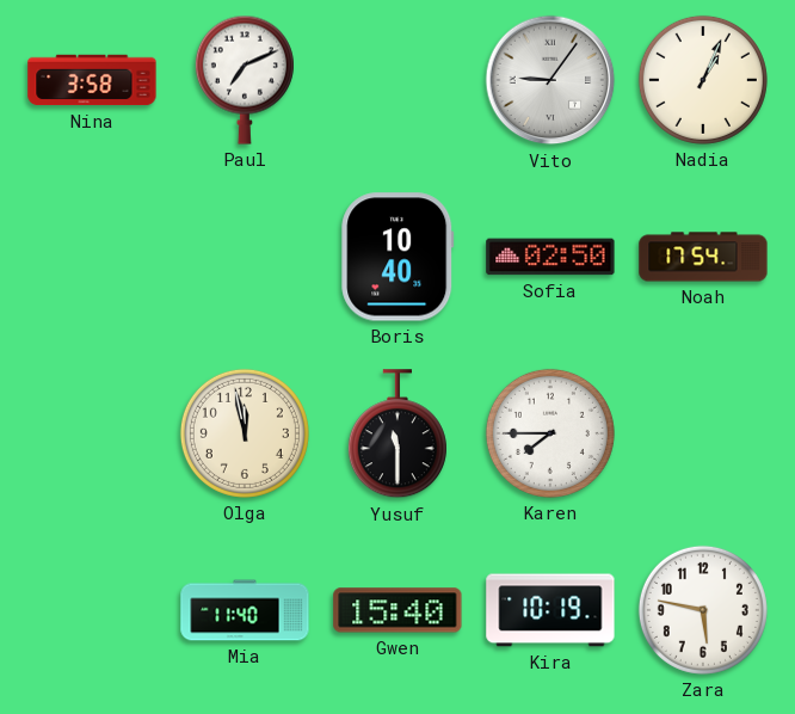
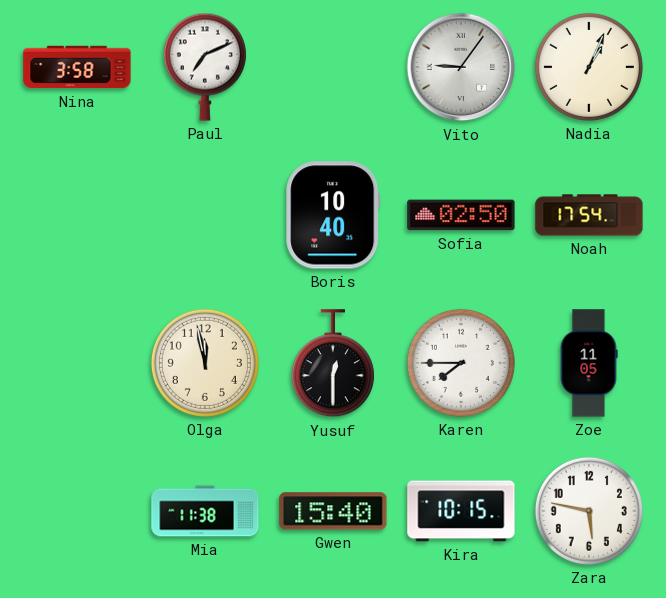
Yusuf: 11:30 -> 12:30
Zoe: none -> 11:05
Mia: 11:40 -> 11:38
Kira: 10:19 -> 10:15
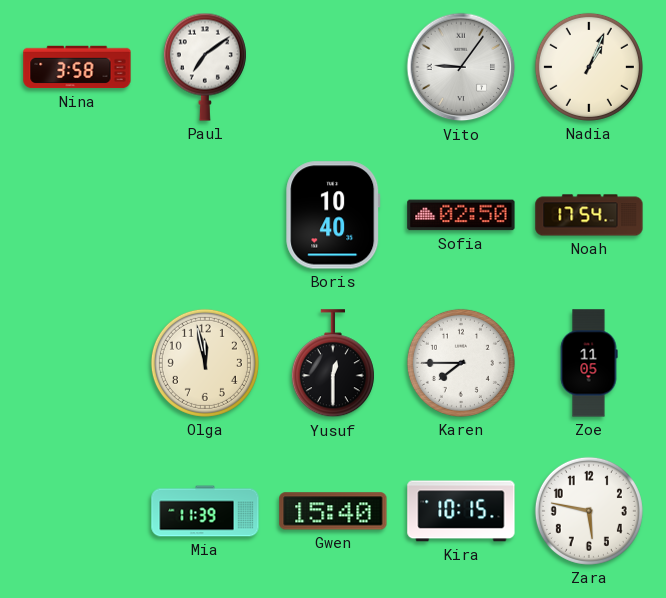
Paul: 7:11 -> 7:09
Mia: 11:38 -> 11:39
